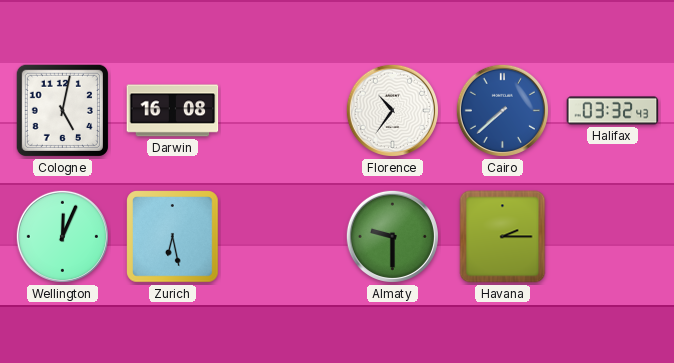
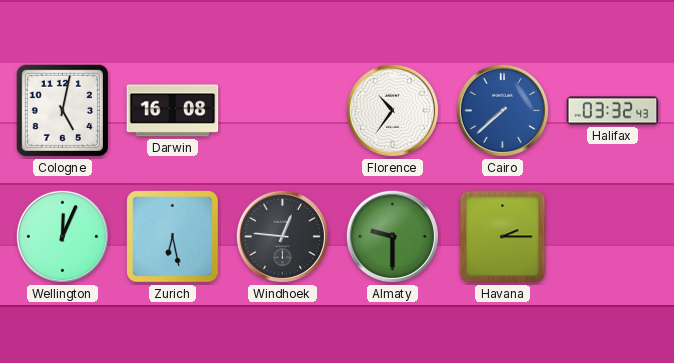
Windhoek: none -> 12:46
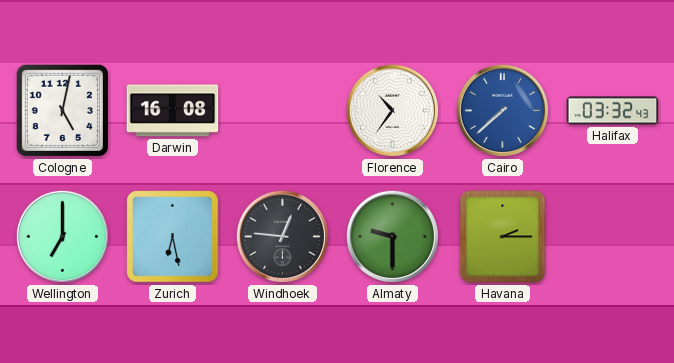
Wellington: 12:04 -> 7:00
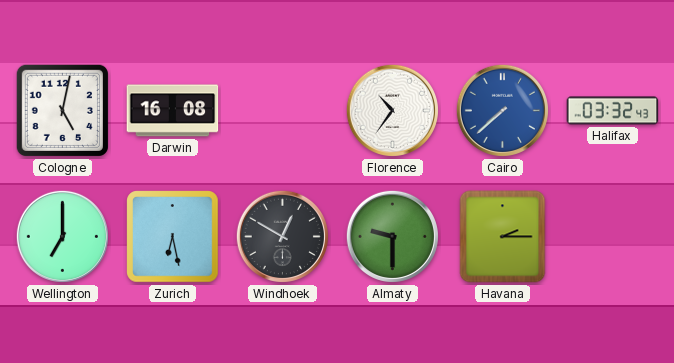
Windhoek: 12:46 -> 12:50
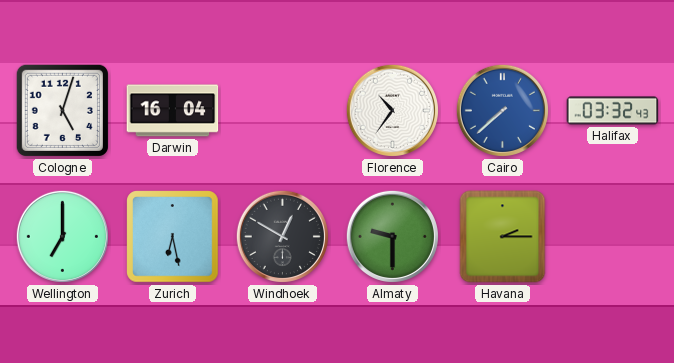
Cologne: 5:02 -> 5:03
Darwin: 16:08 -> 16:04
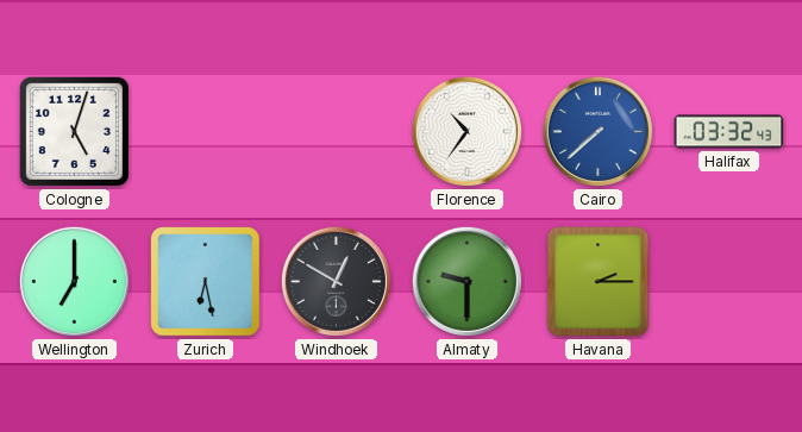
Darwin: 16:04 -> none
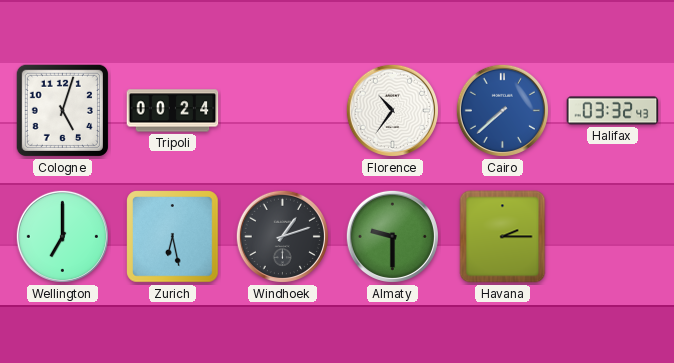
Tripoli: none -> 00:24
Windhoek: 12:50 -> 1:12
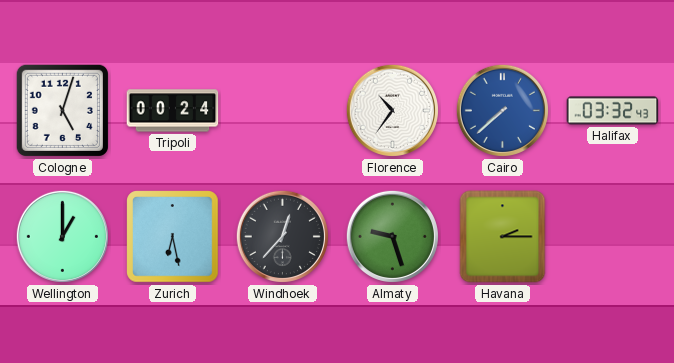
Wellington: 7:00 -> 1:00
Windhoek: 1:12 -> 12:37
Almaty: 9:30 -> 9:27
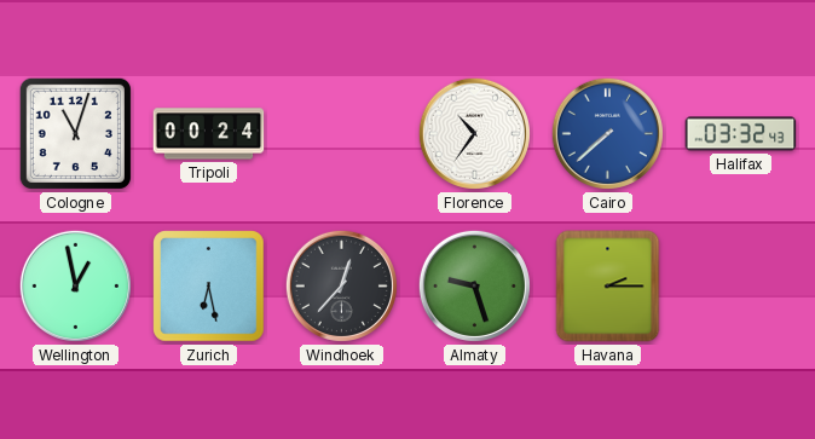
Cologne: 5:03 -> 11:03
Wellington: 1:00 -> 12:58
